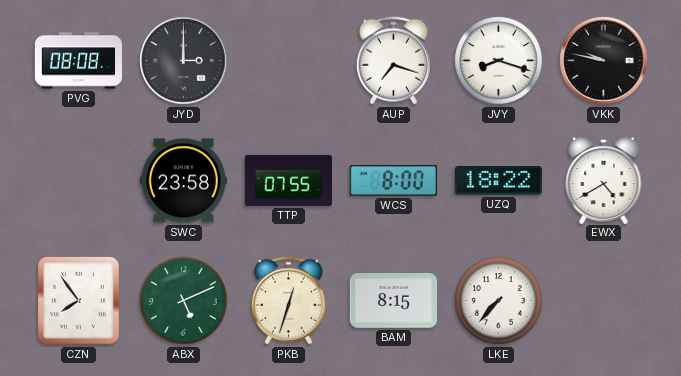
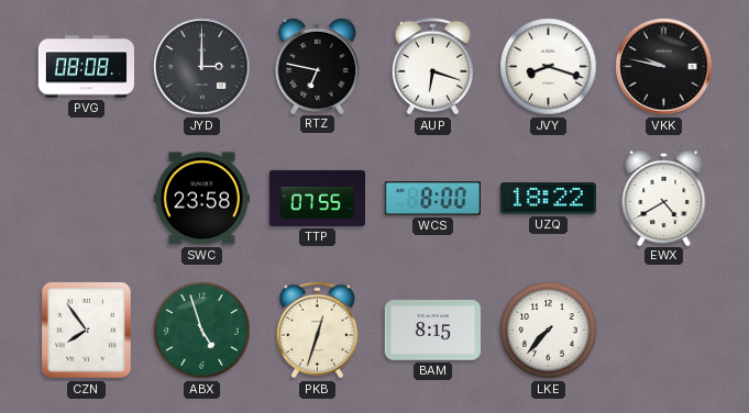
RTZ: none -> 6:47
AUP: 7:18 -> 6:18
ABX: 5:11 -> 4:57
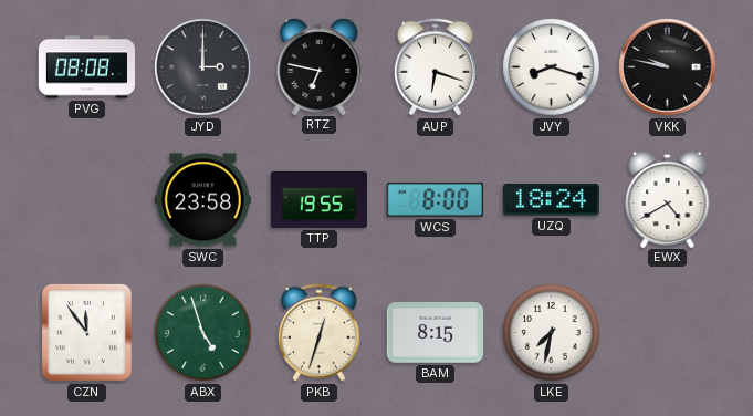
TTP: 07:55 -> 19:55
UZQ: 18:22 -> 18:24
CZN: 7:54 -> 11:54
LKE: 7:37 -> 7:32
